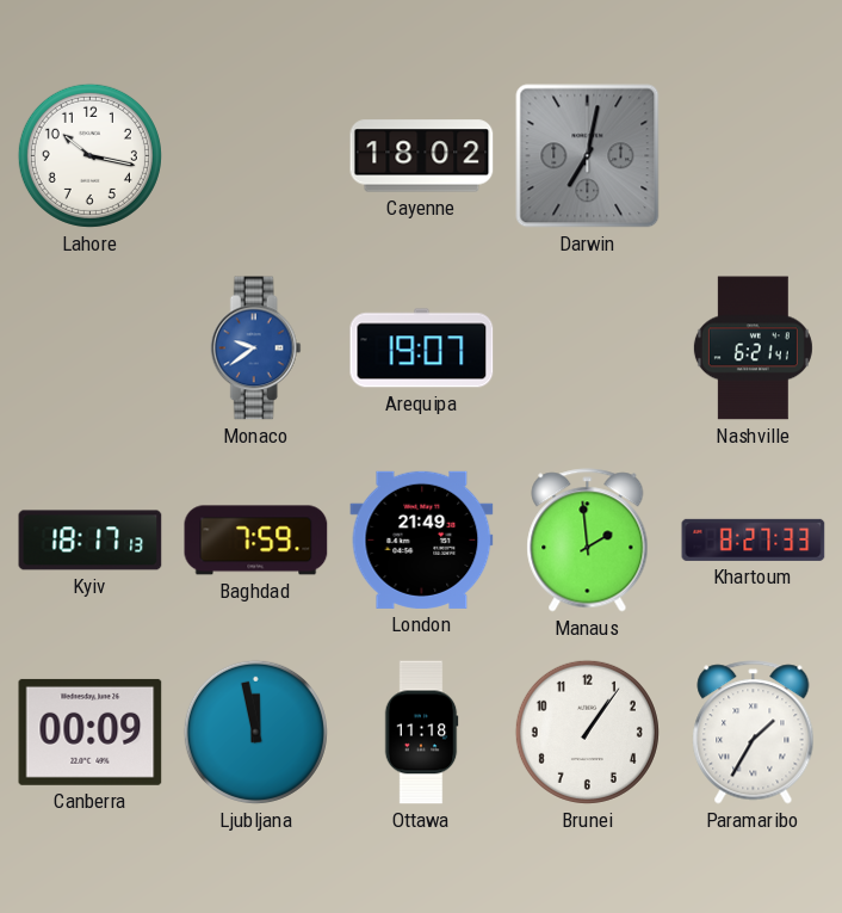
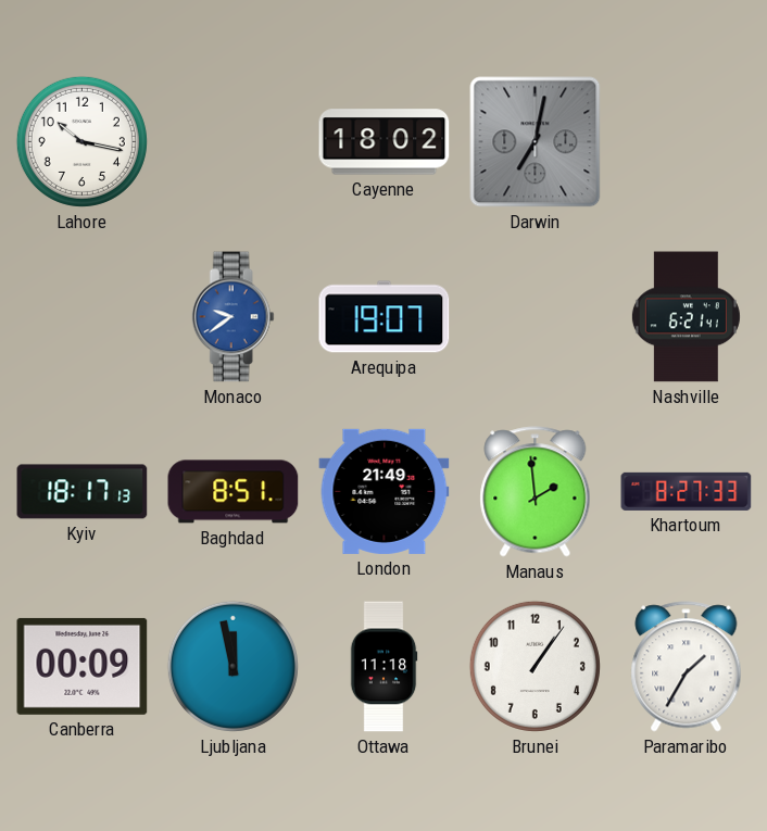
Baghdad: 7:59 -> 8:51
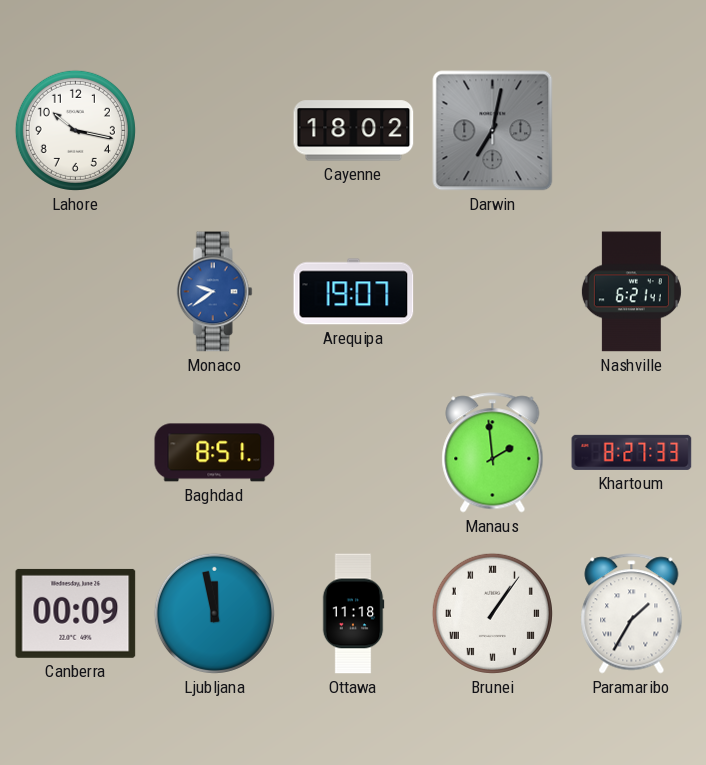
Kyiv: 18:17 -> none
London: 21:49 -> none
Brunei numerals: Arabic -> Roman
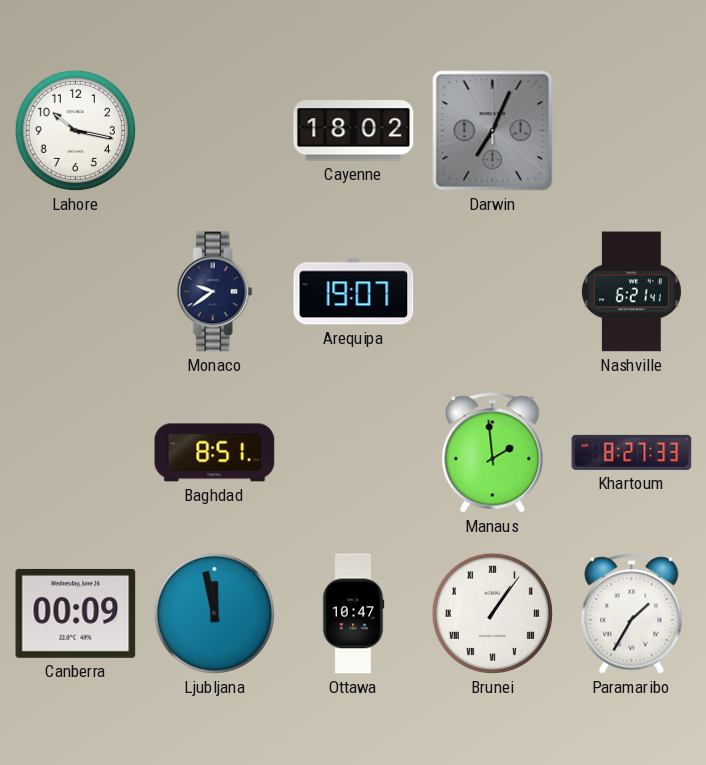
Darwin: 7:02 -> 7:04
Monaco dial: blue -> navy
Ottawa: 11:18 -> 10:47
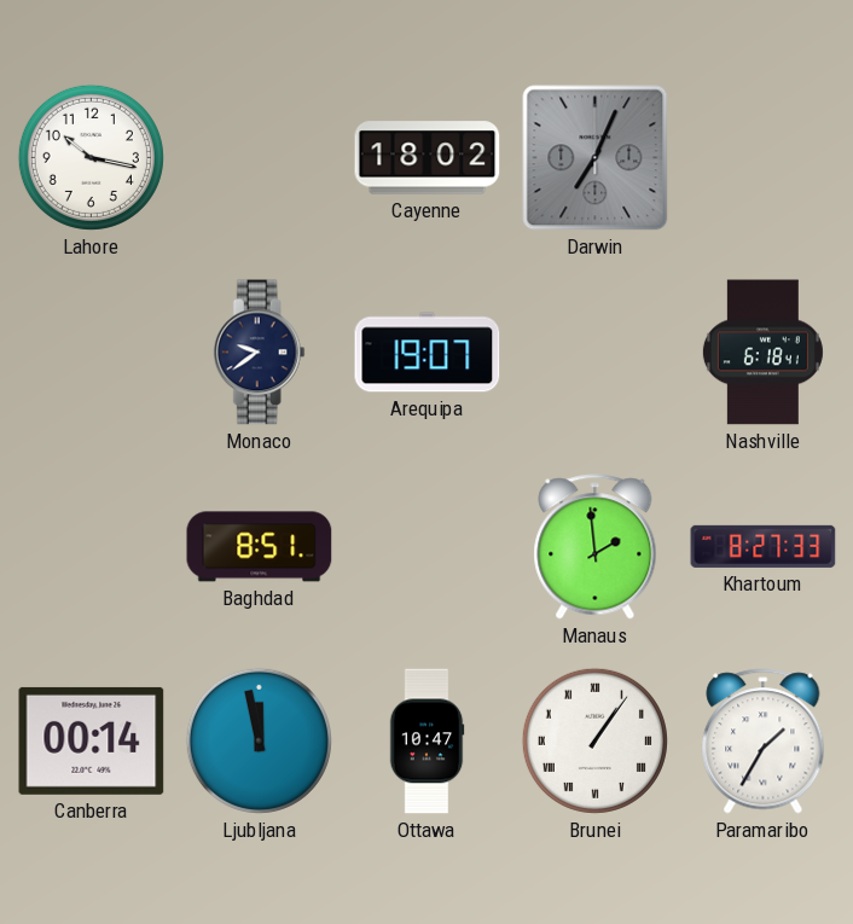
Nashville: 6:21 -> 6:18
Canberra: 00:09 -> 00:14
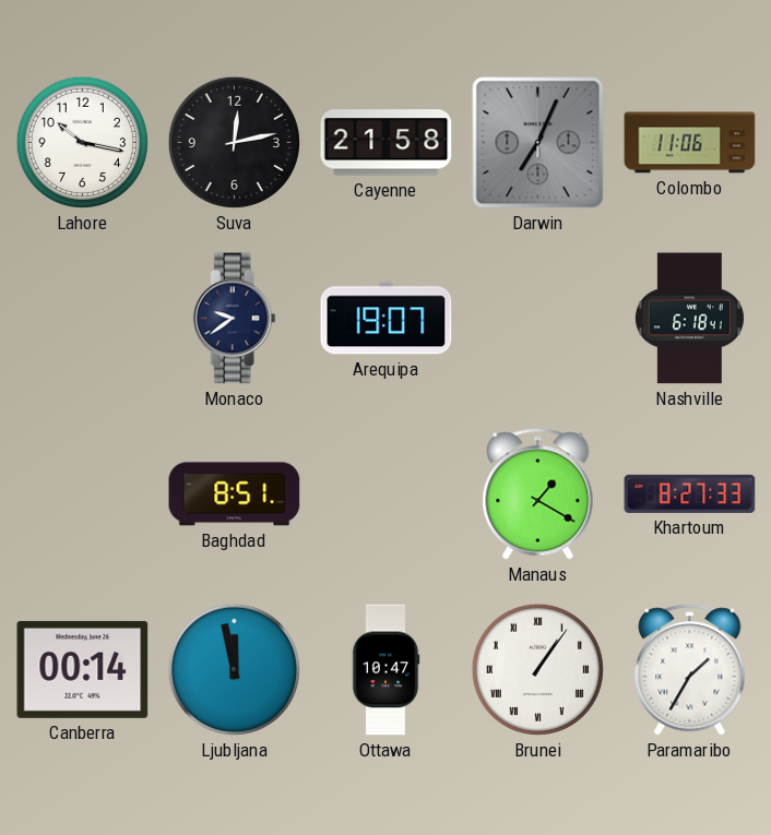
Suva: none -> 12:13
Cayenne: 18:02 -> 21:58
Colombo: none -> 11:06
Manaus: 1:59 -> 1:20
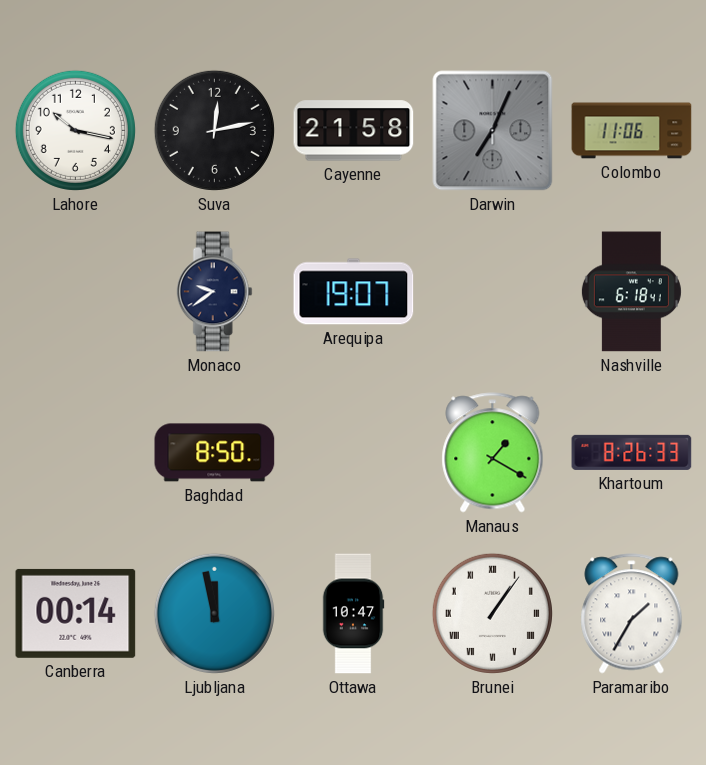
Baghdad: 8:51 -> 8:50
Khartoum: 8:27 -> 8:26
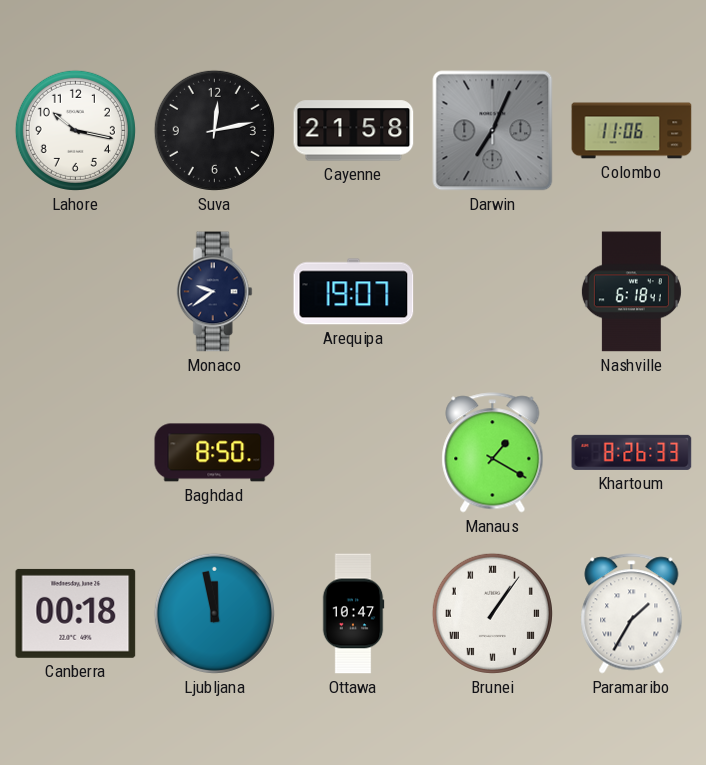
Canberra: 00:14 -> 00:18
